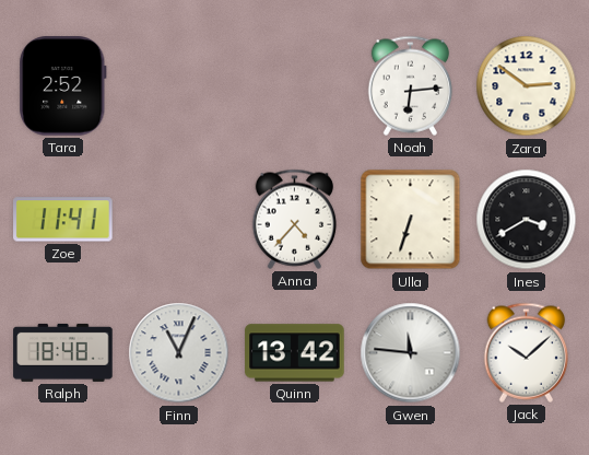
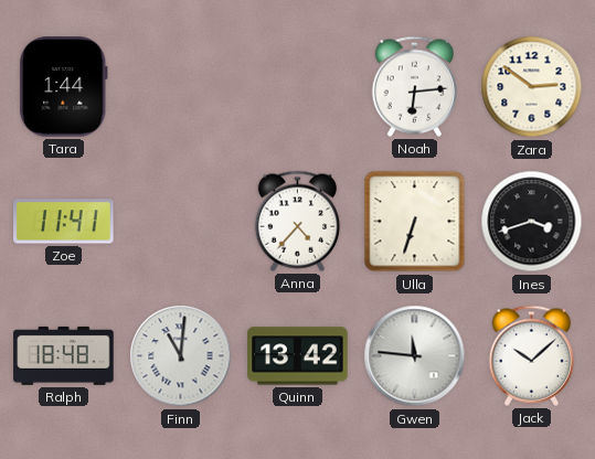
Tara: 2:52 -> 1:44
Ines: 3:40 -> 3:42
Finn: 11:04 -> 11:01
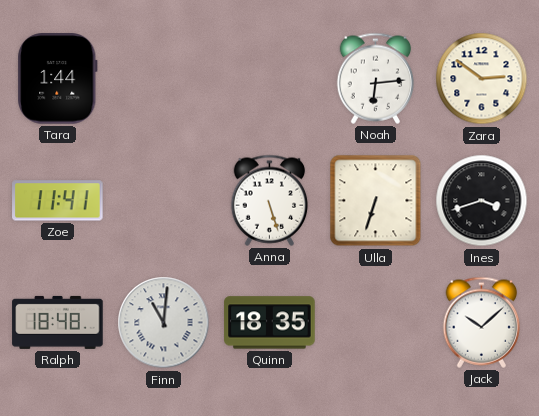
Anna: 4:37 -> 5:27
Quinn: 13:42 -> 18:35
Gwen: 11:46 -> none
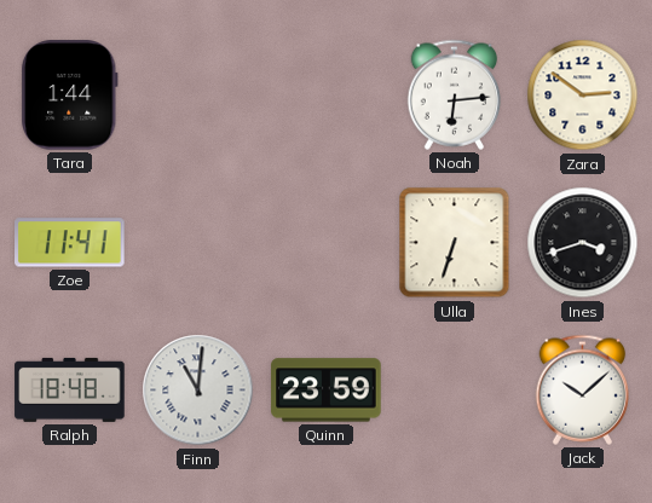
Anna: 5:27 -> none
Quinn: 18:35 -> 23:59
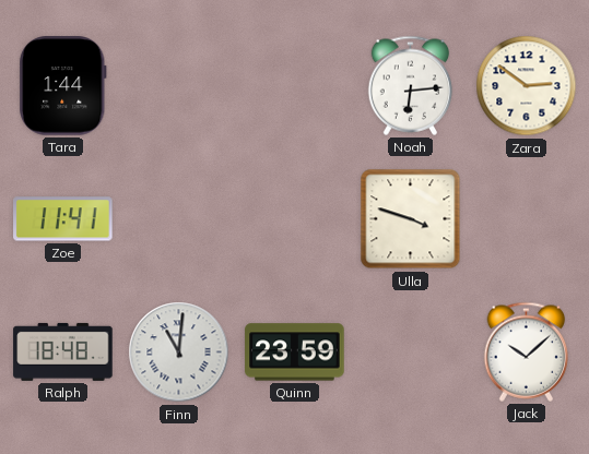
Ulla: 6:33 -> 3:48
Ines: 3:42 -> none
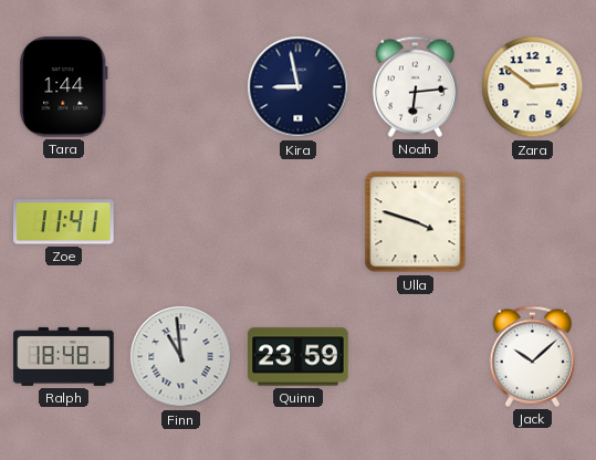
Kira: none -> 8:58
Finn: 11:01 -> 10:59
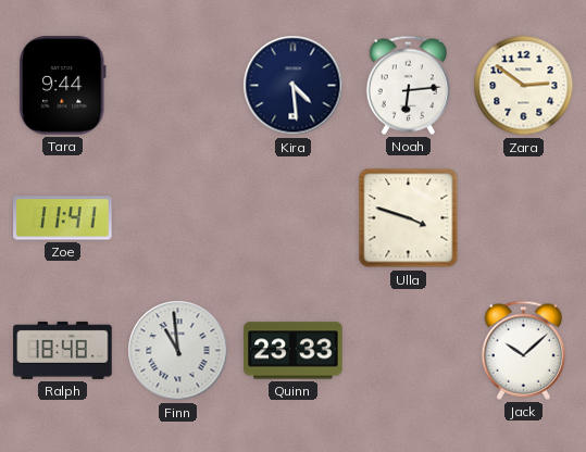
Tara: 1:44 -> 9:44
Kira: 8:58 -> 4:29
Quinn: 23:59 -> 23:33
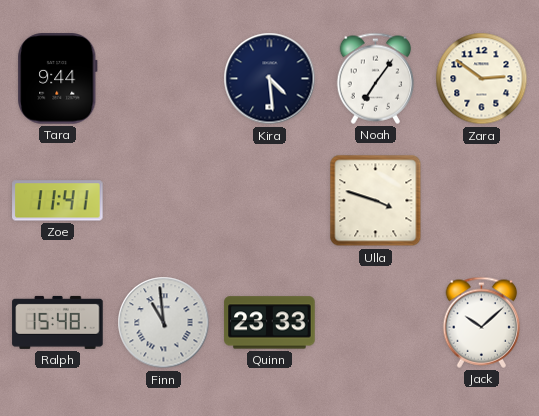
Noah: 6:14 -> 7:06
Ralph: 18:48 -> 15:48
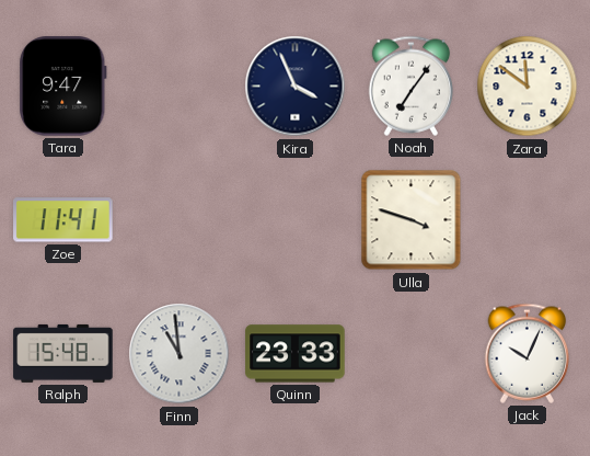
Tara: 9:44 -> 9:47
Kira: 4:29 -> 3:56
Zara: 2:51 -> 11:51
Jack: 10:08 -> 10:04
